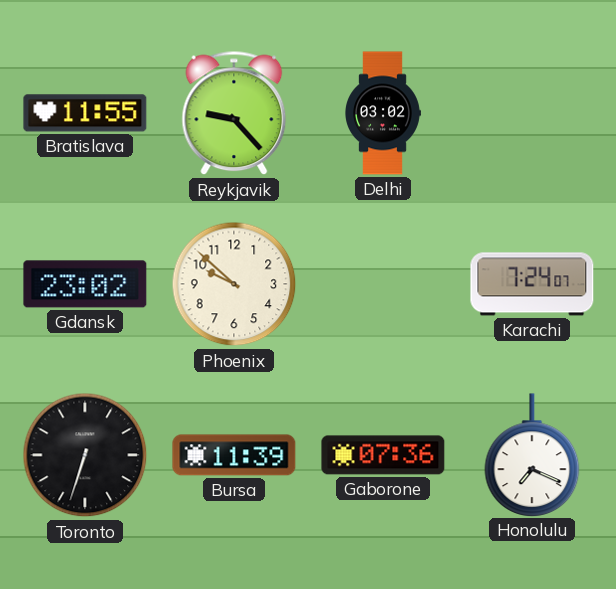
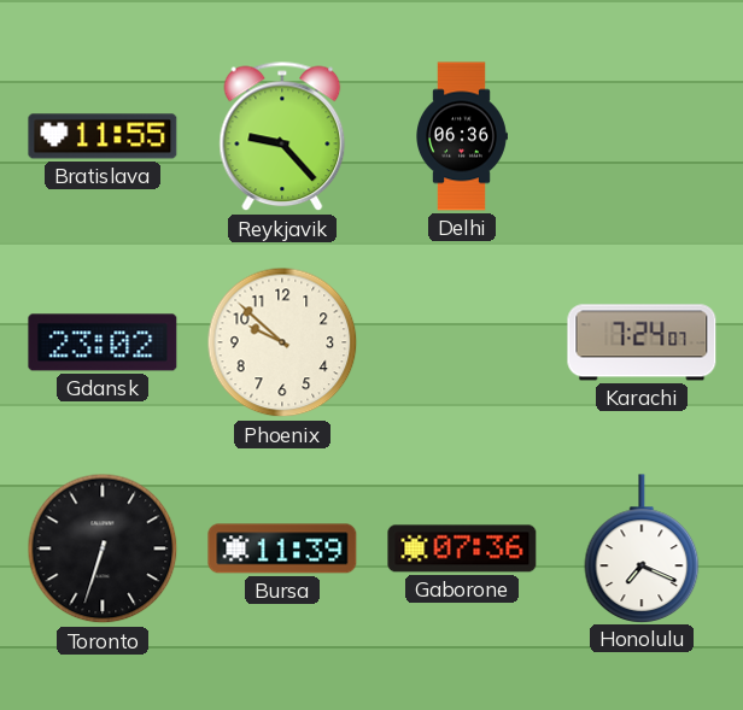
Delhi: 03:02 -> 06:36
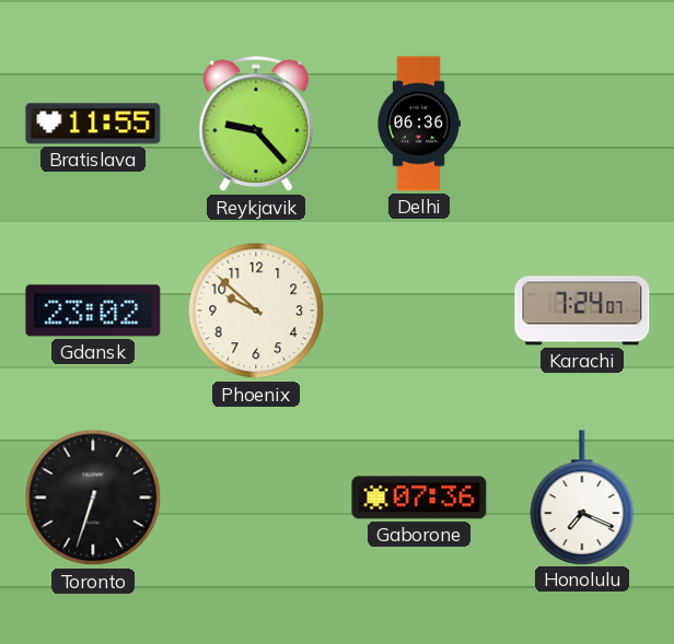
Bursa: 11:39 -> none
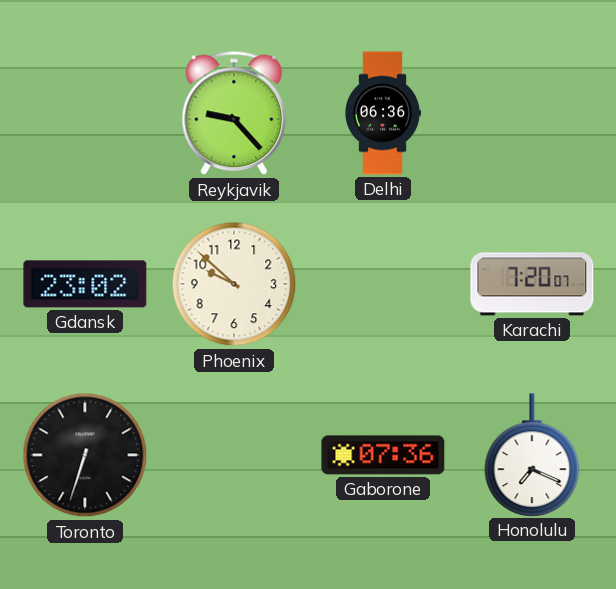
Bratislava: 11:55 -> none
Karachi: 7:24 -> 7:20
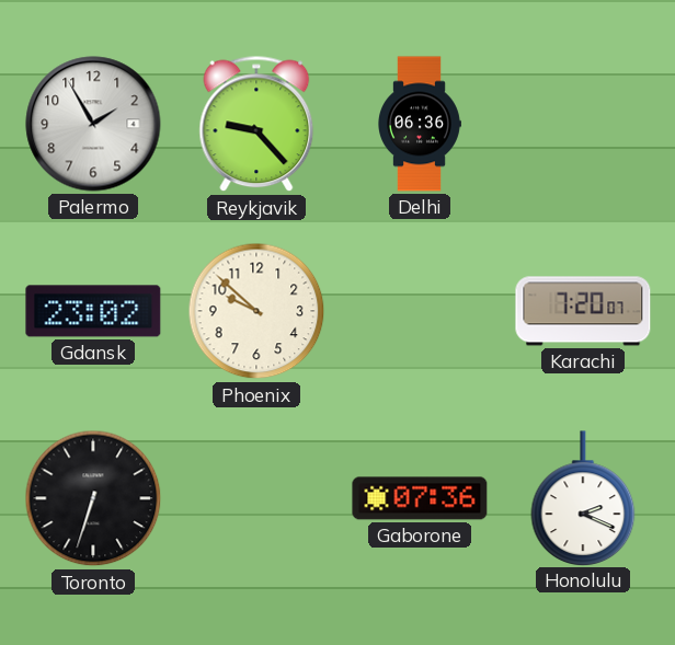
Palermo: none -> 1:55
Honolulu: 7:19 -> 2:19
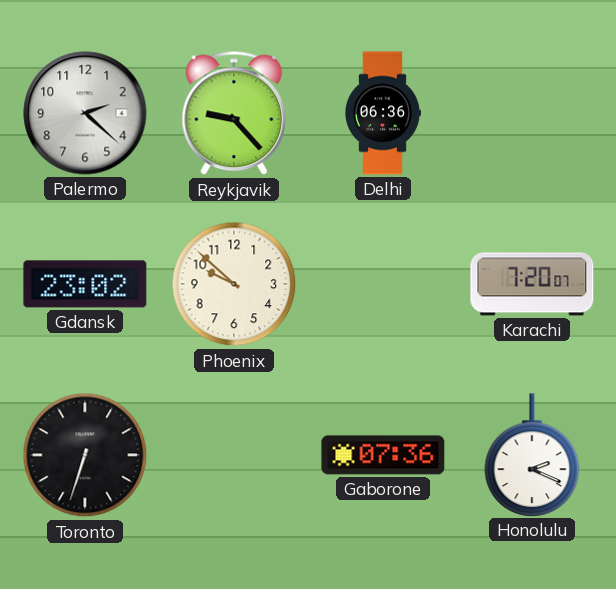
Palermo: 1:55 -> 2:22
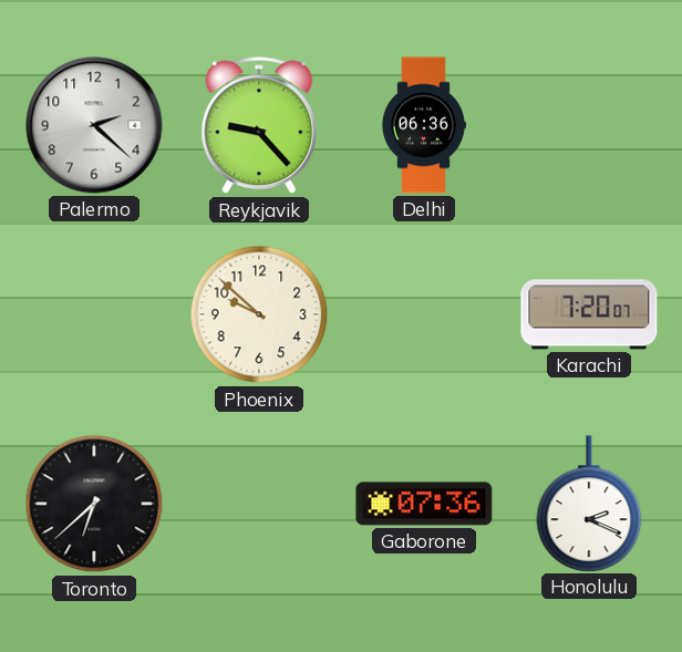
Gdansk: 23:02 -> none
Toronto: 6:33 -> 6:38
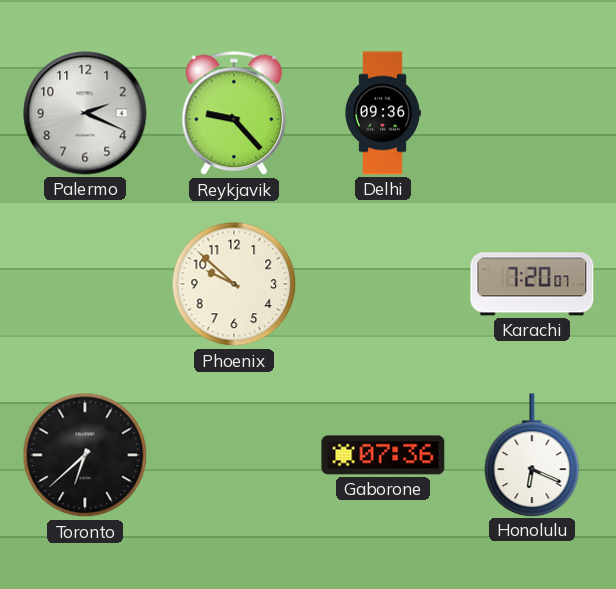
Palermo: 2:22 -> 2:19
Delhi: 06:36 -> 09:36
Honolulu: 2:19 -> 6:19
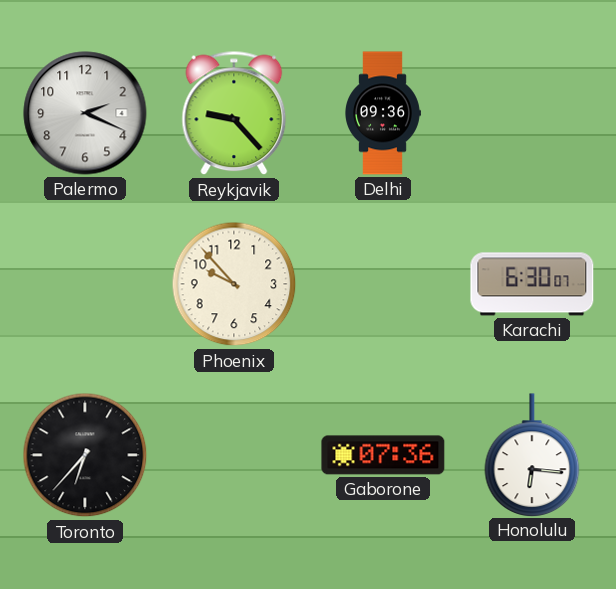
Phoenix: 9:52 -> 9:53
Karachi: 7:20 -> 6:30
Toronto: 6:38 -> 6:37
Honolulu: 6:19 -> 6:16
